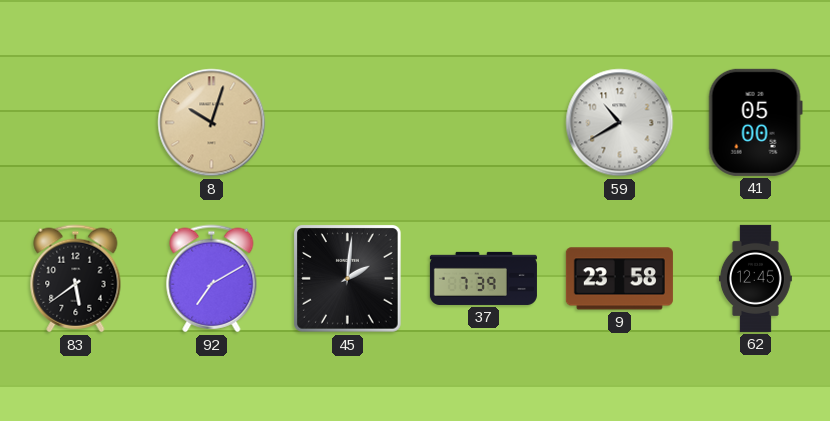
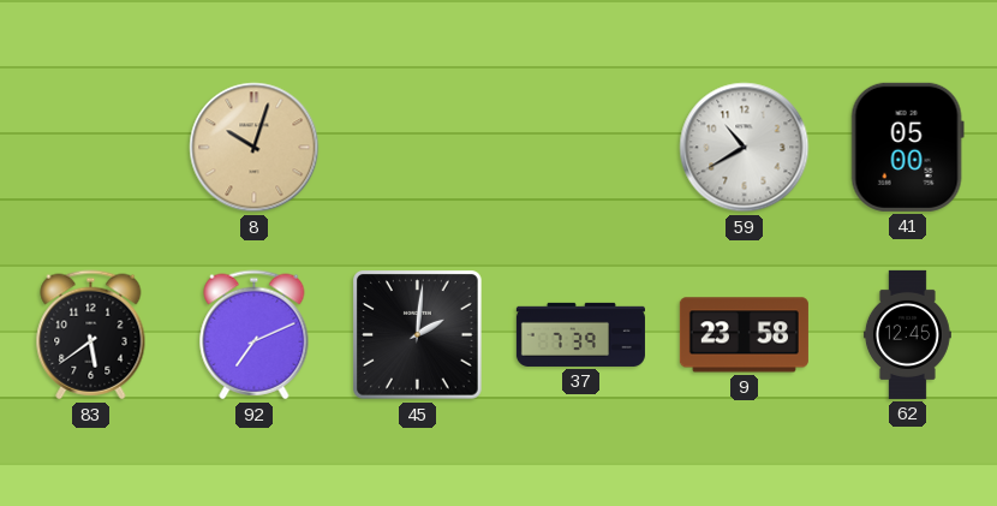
92: 7:10 -> 7:11
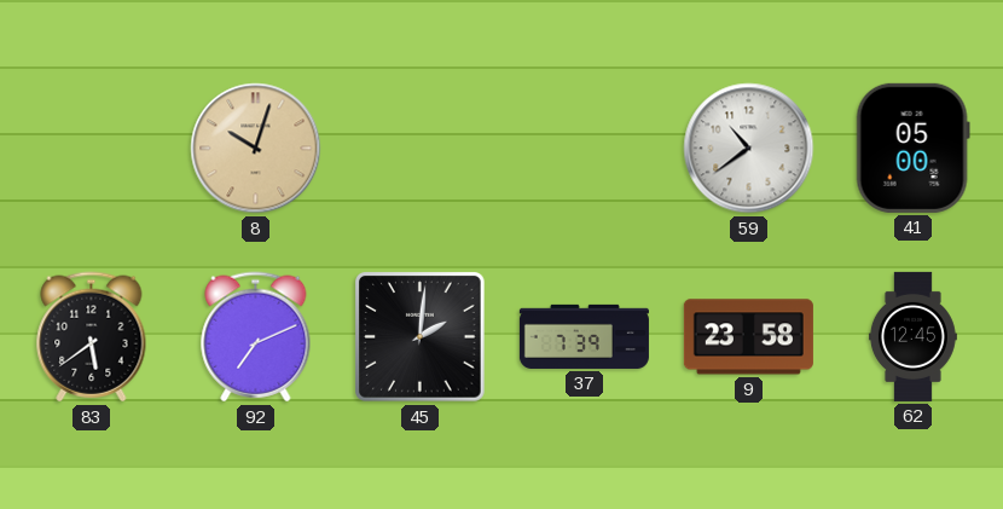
59: 10:40 -> 10:39
